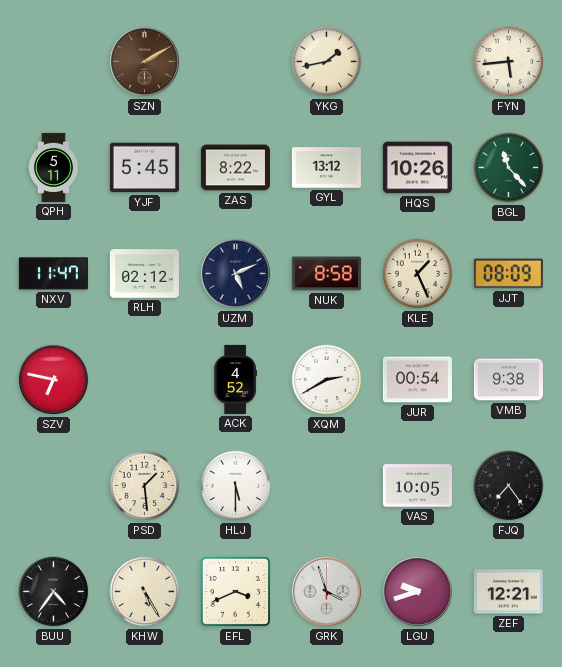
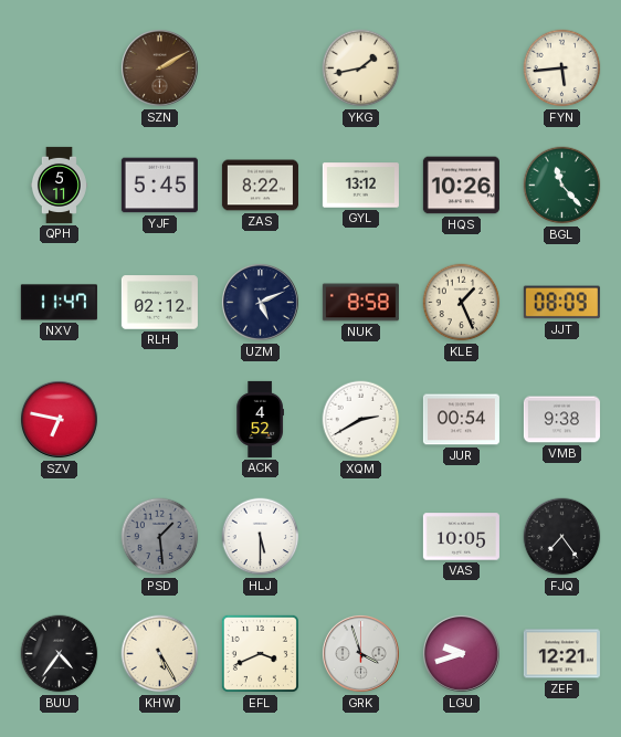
PSD dial: cream -> grey
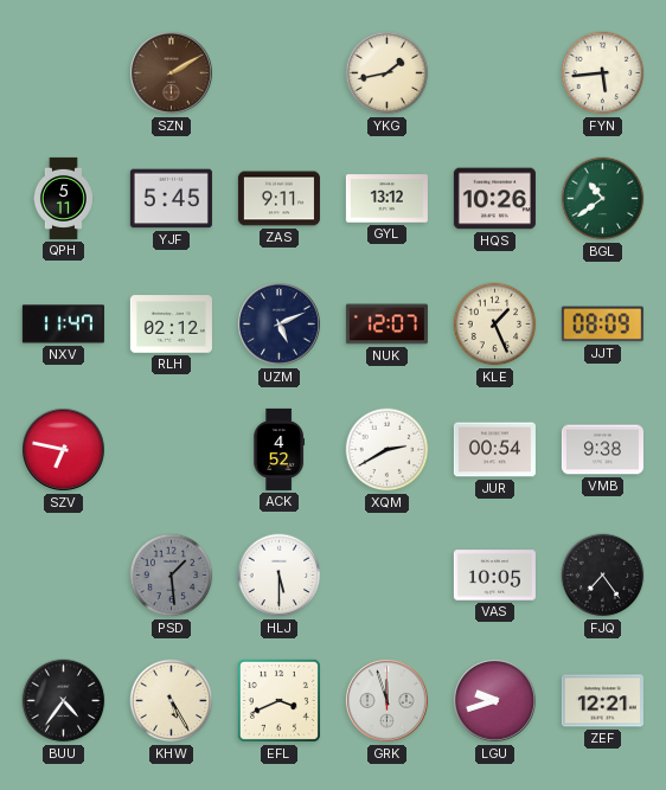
ZAS: 8:22 -> 9:11
BGL: 11:23 -> 10:39
NUK: 8:58 -> 12:07
GRK: 3:57 -> 11:57
